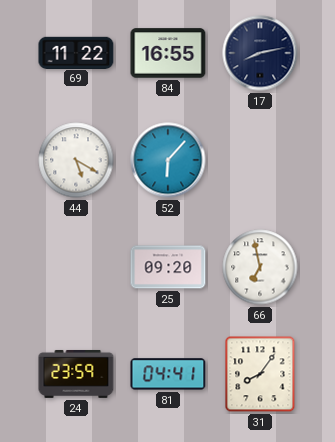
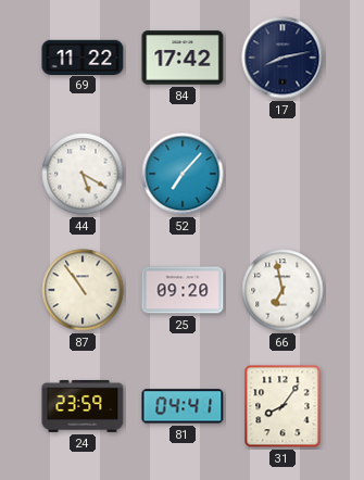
84: 16:55 -> 17:42
52: 6:07 -> 7:07
87: none -> 10:54
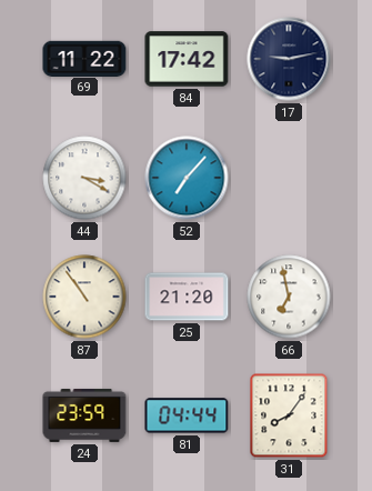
17: 8:13 -> 9:13
44: 5:20 -> 3:20
25: 09:20 -> 21:20
81: 04:41 -> 04:44
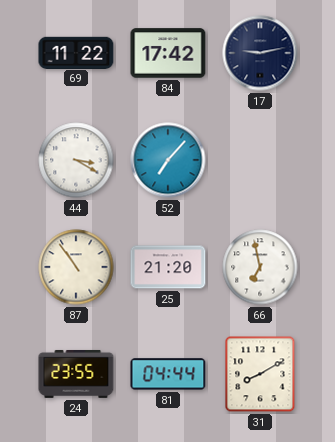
24: 23:59 -> 23:55
31: 8:06 -> 8:10
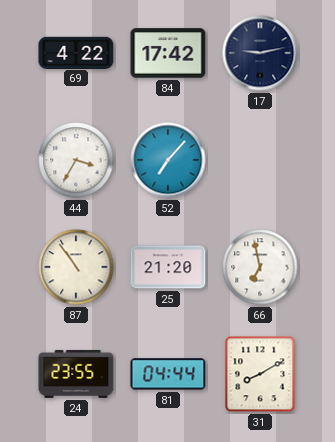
69: 11:22 -> 4:22
44: 3:20 -> 3:35
